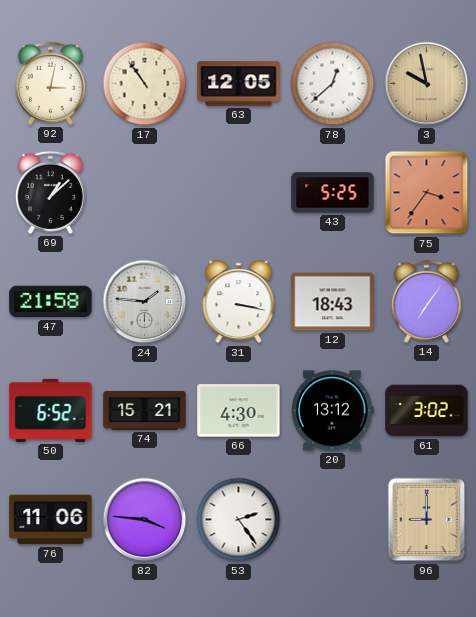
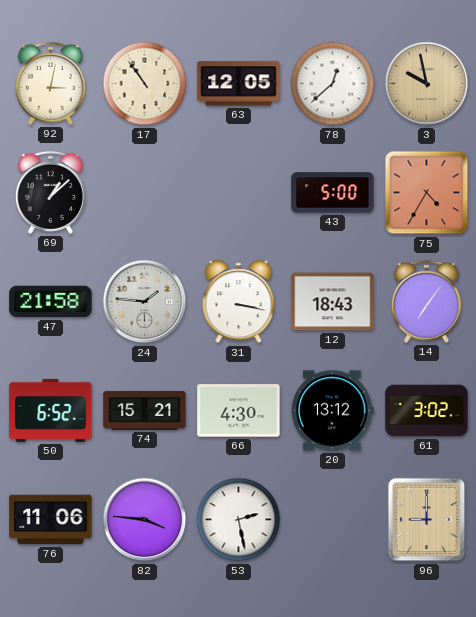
43: 5:25 -> 5:00
75: 3:36 -> 4:35
53: 2:24 -> 2:28
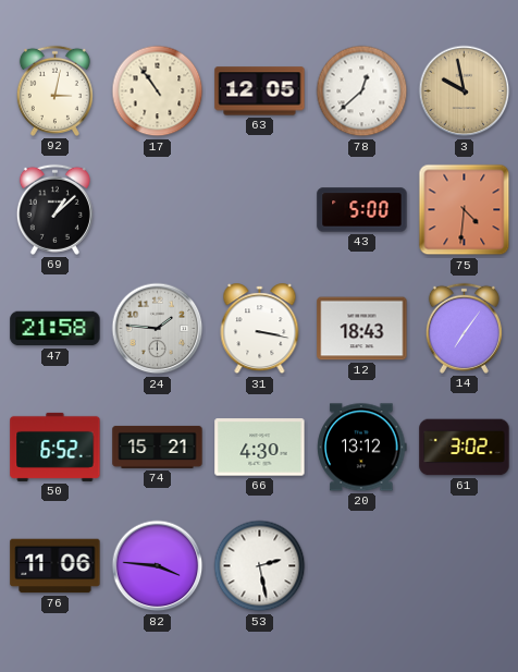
75: 4:35 -> 4:31
96: 9:00 -> none
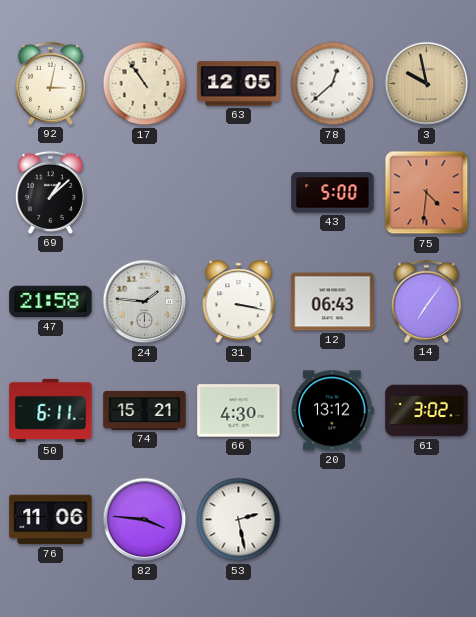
12: 18:43 -> 06:43
50: 6:52 -> 6:11
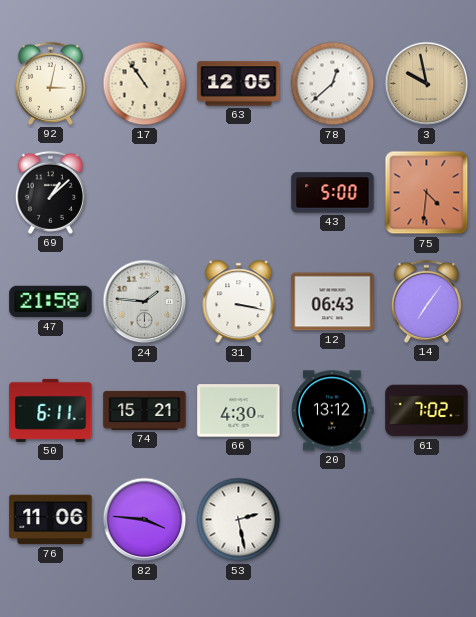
61: 3:02 -> 7:02
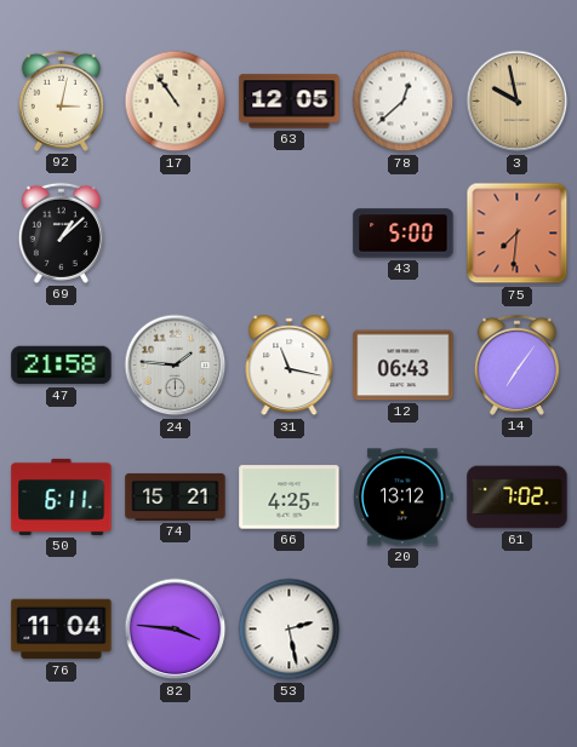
75: 4:31 -> 7:31
31: 3:17 -> 11:17
66: 4:30 -> 4:25
76: 11:06 -> 11:04
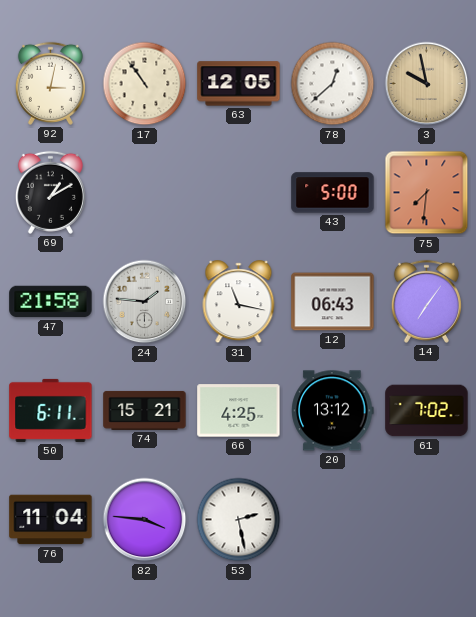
69: 1:08 -> 1:10
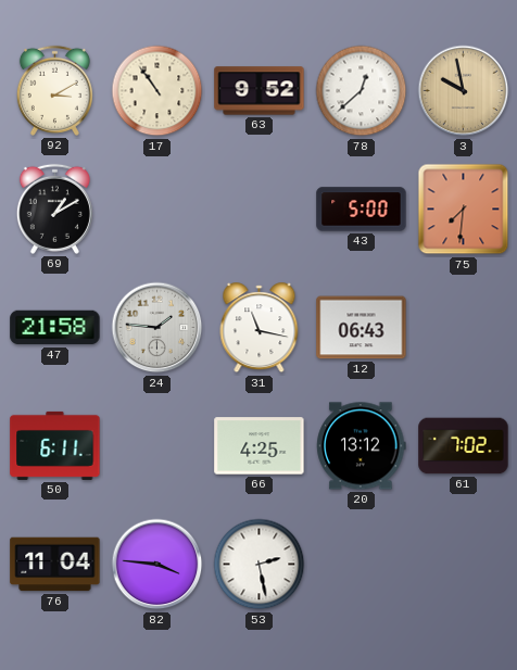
92: 3:02 -> 3:10
63: 12:05 -> 9:52
14: 7:06 -> none
74: 15:21 -> none
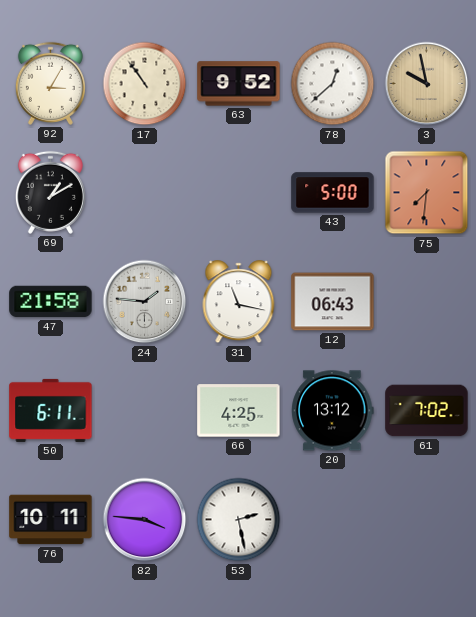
92: 3:10 -> 3:05
76: 11:04 -> 10:11
